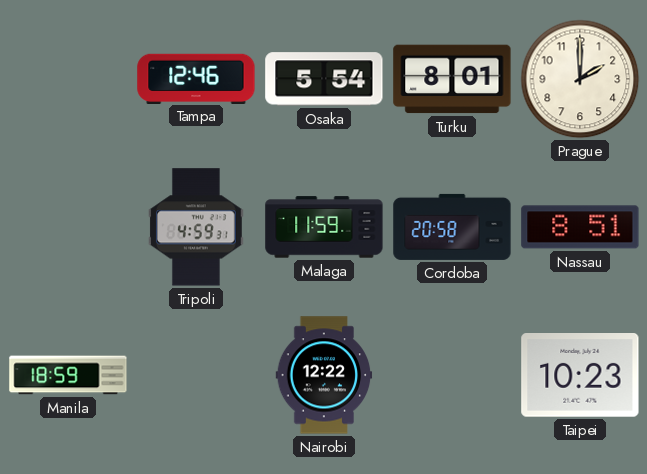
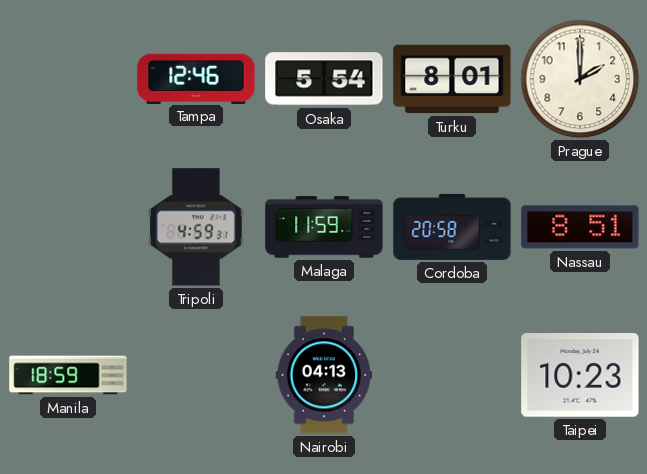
Nairobi: 12:22 -> 04:13
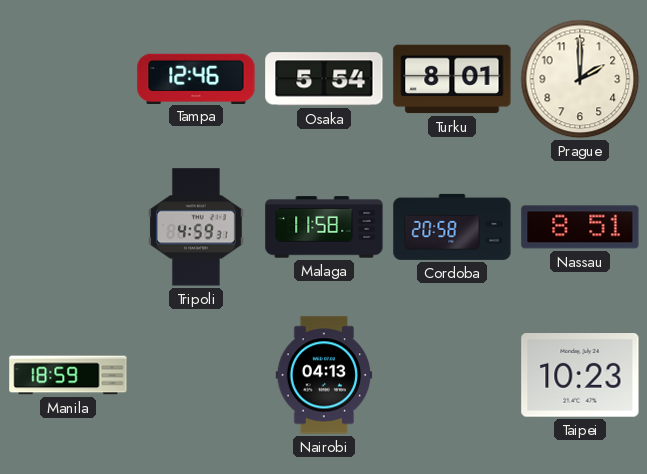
Malaga: 11:59 -> 11:58
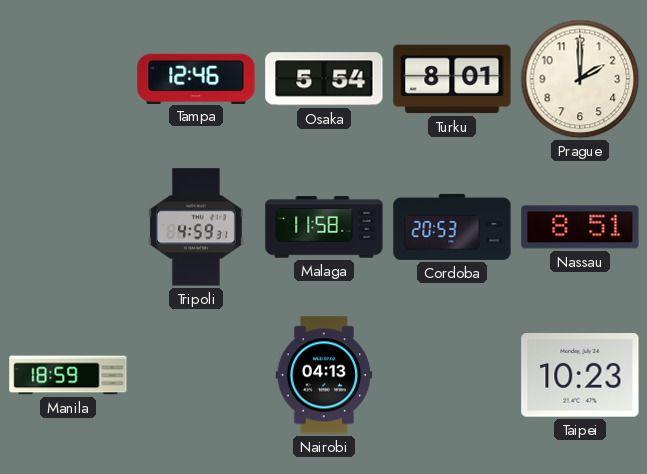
Cordoba: 20:58 -> 20:53
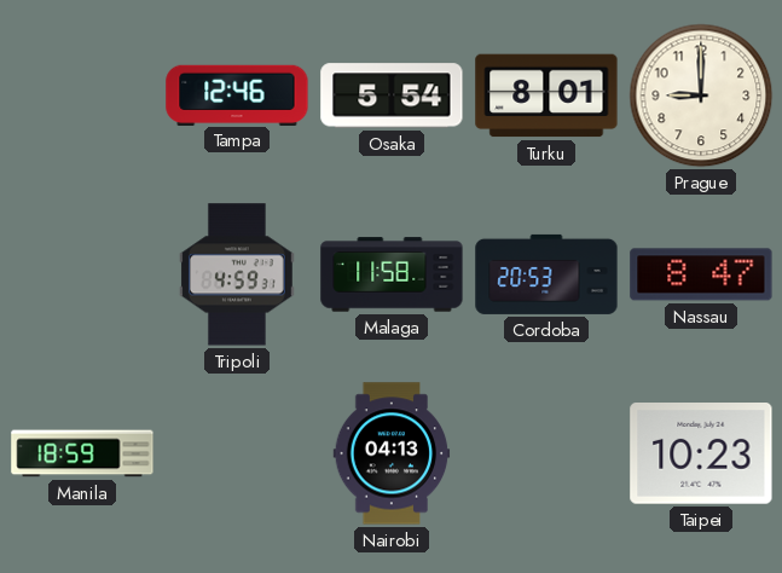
Prague: 2:00 -> 9:00
Nassau: 8:51 -> 8:47
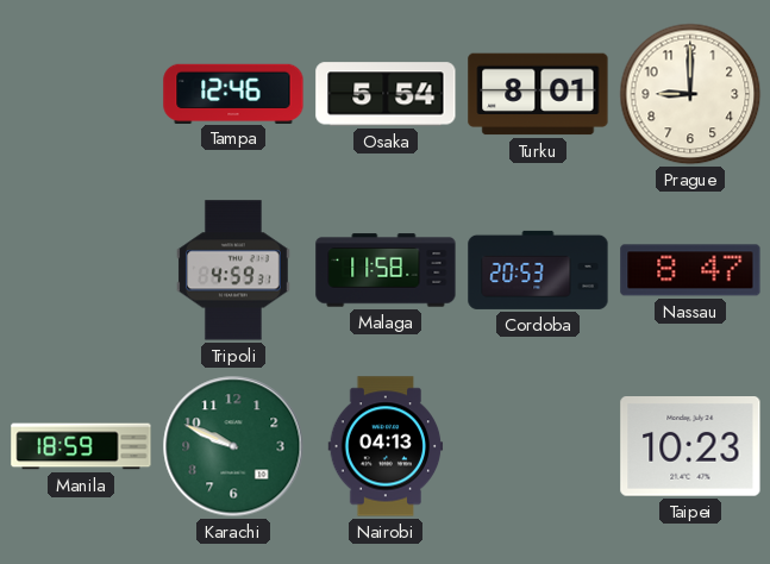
Karachi: none -> 9:49
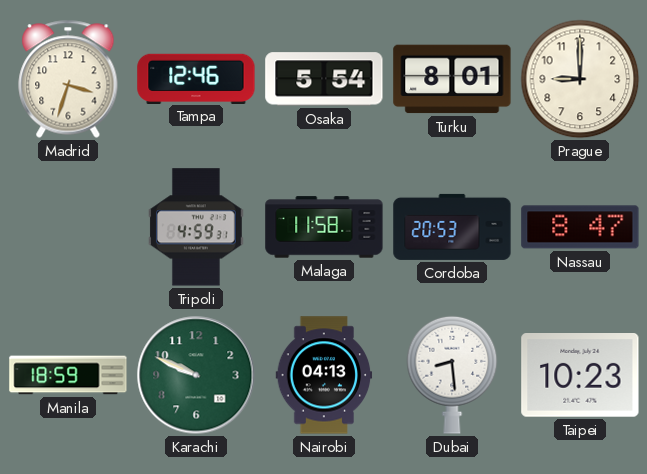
Madrid: none -> 3:33
Dubai: none -> 8:29
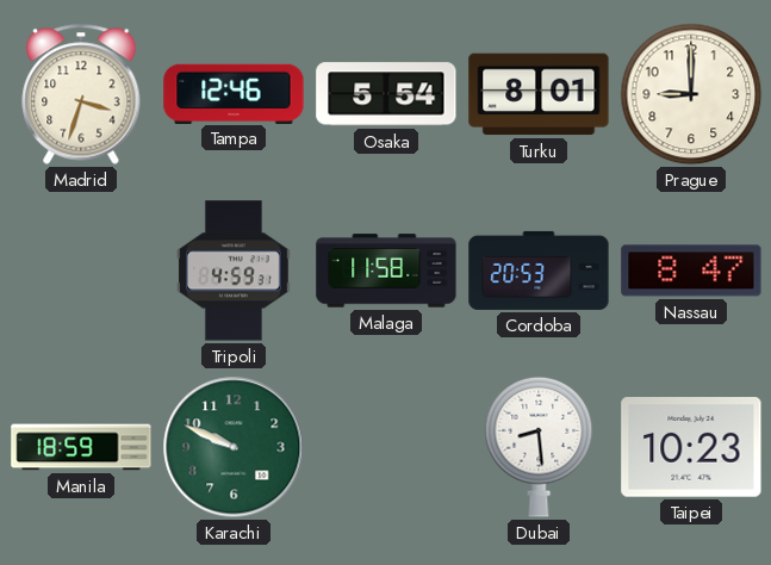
Nairobi: 04:13 -> none
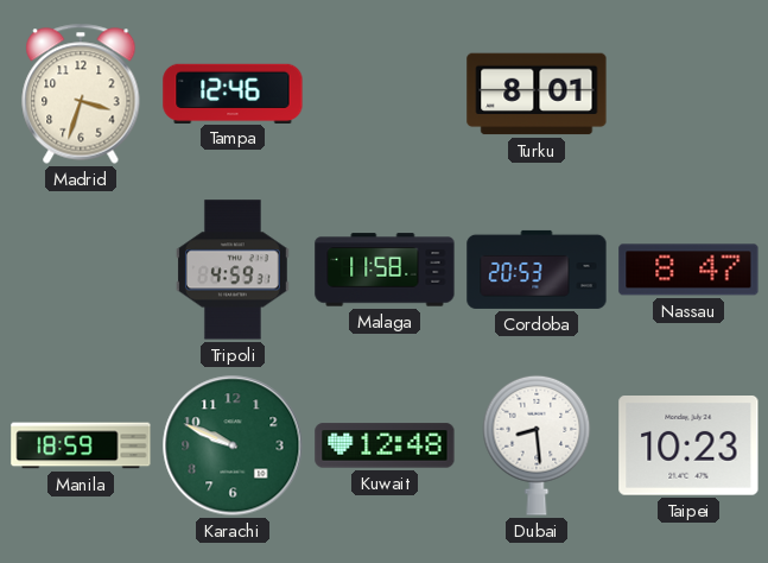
Osaka: 5:54 -> none
Prague: 9:00 -> none
Kuwait: none -> 12:48
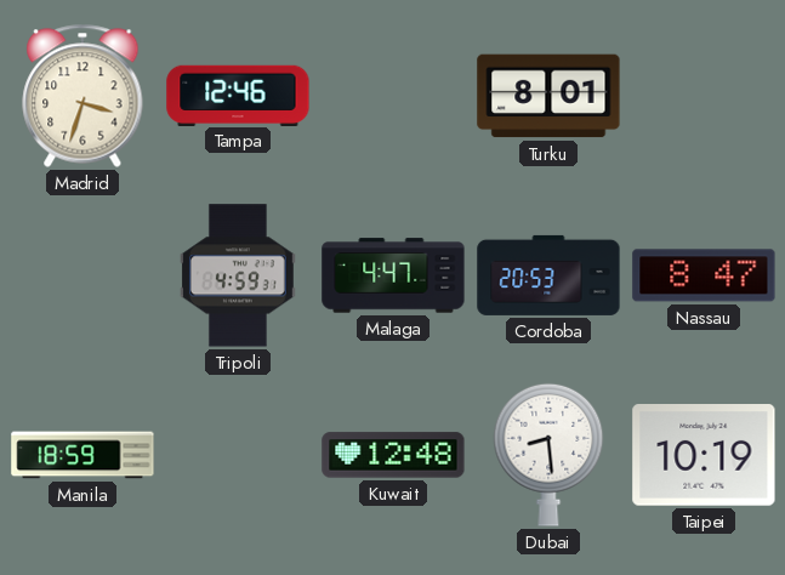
Malaga: 11:58 -> 4:47
Karachi: 9:49 -> none
Taipei: 10:23 -> 10:19
